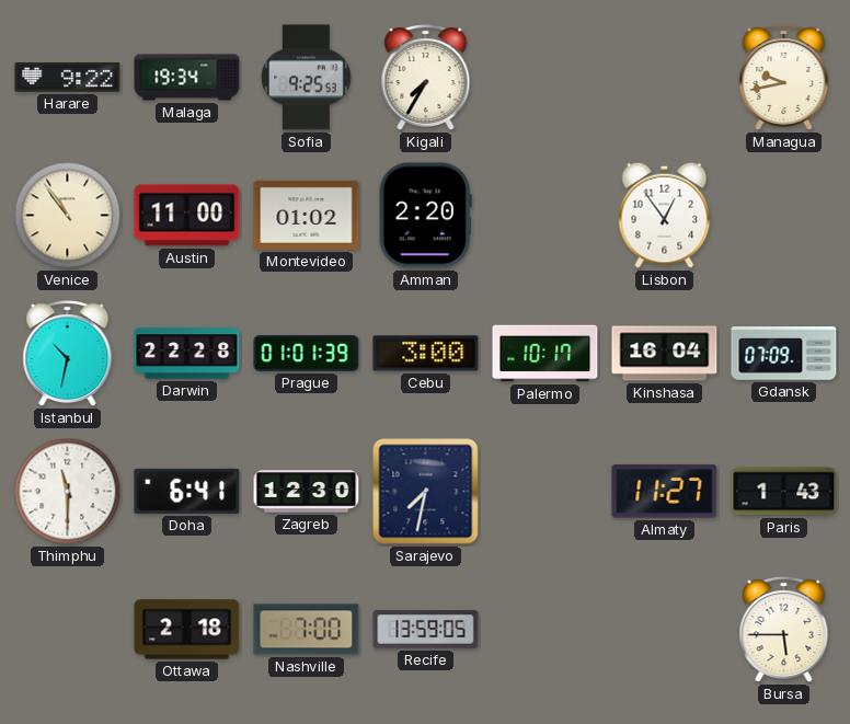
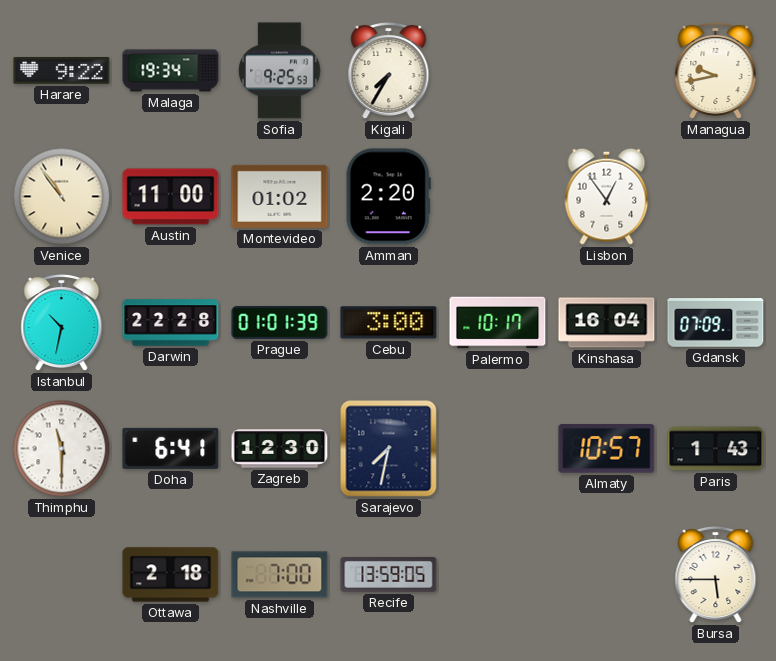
Almaty: 11:27 -> 10:57
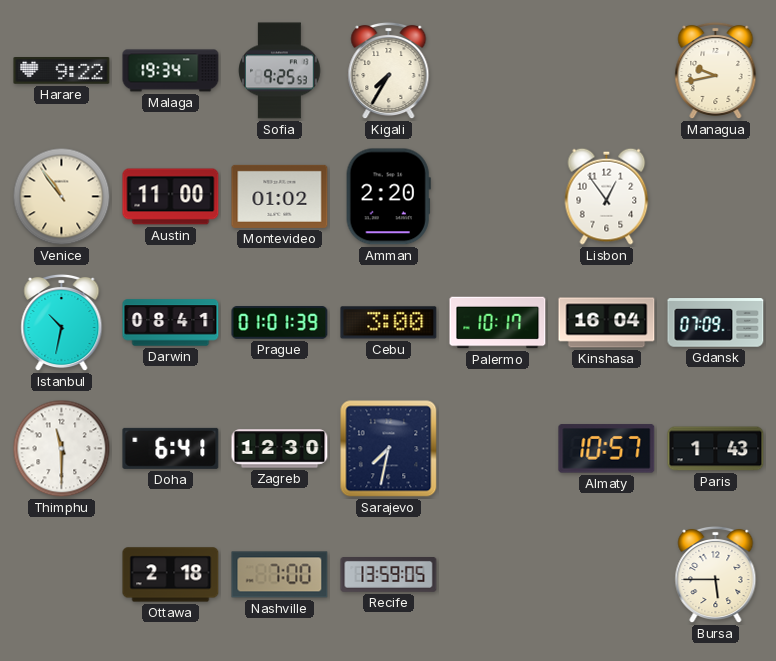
Darwin: 22:28 -> 08:41
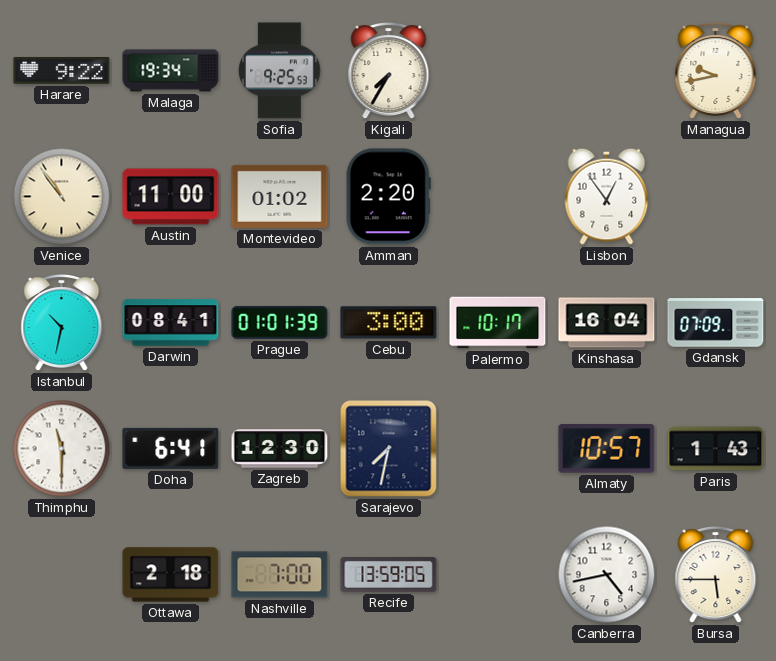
Canberra: none -> 4:43
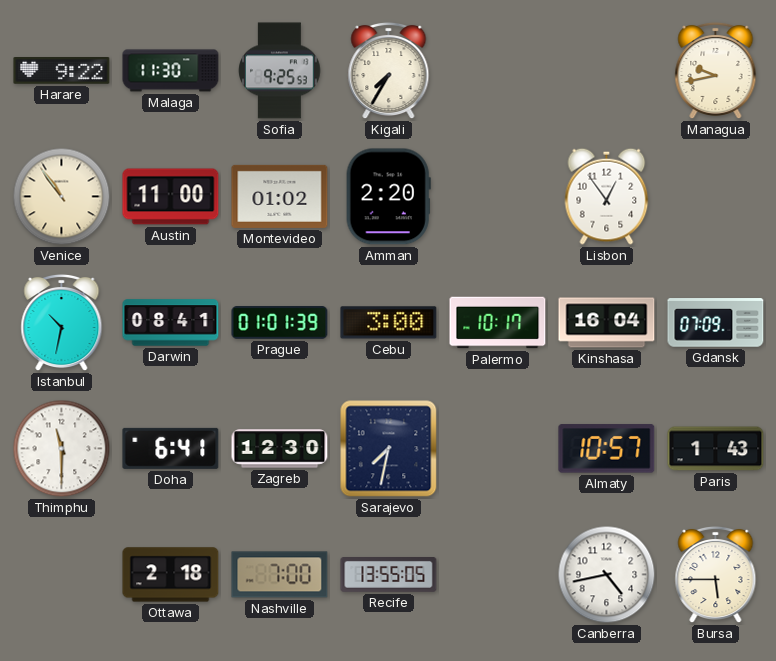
Malaga: 19:34 -> 11:30
Recife: 13:59 -> 13:55
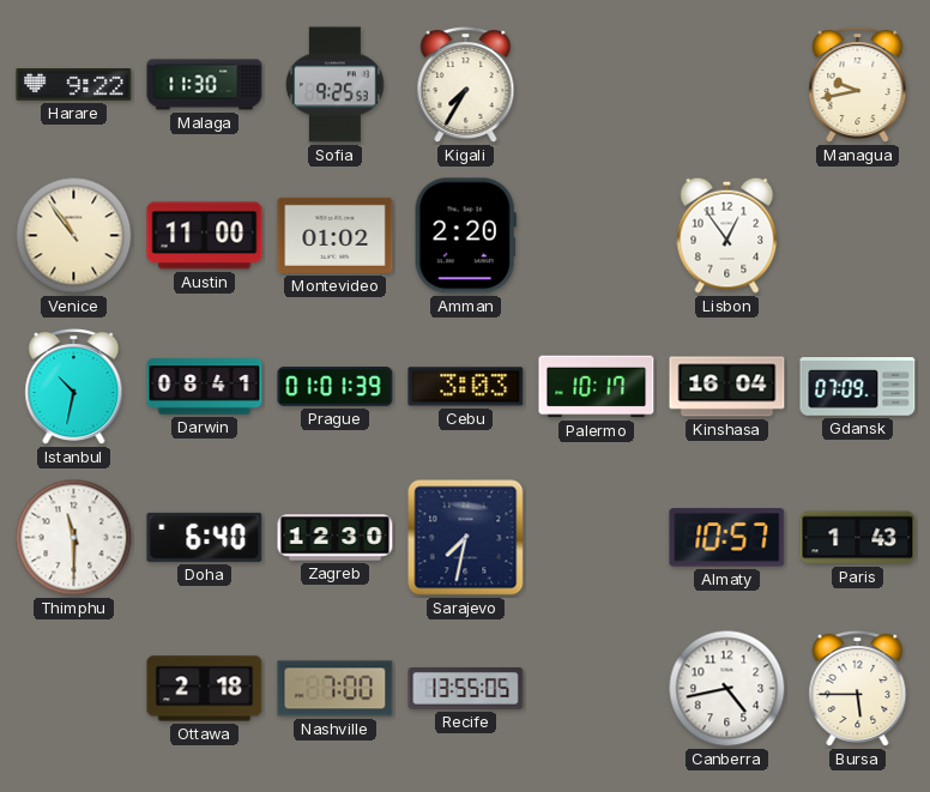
Cebu: 3:00 -> 3:03
Doha: 6:41 -> 6:40
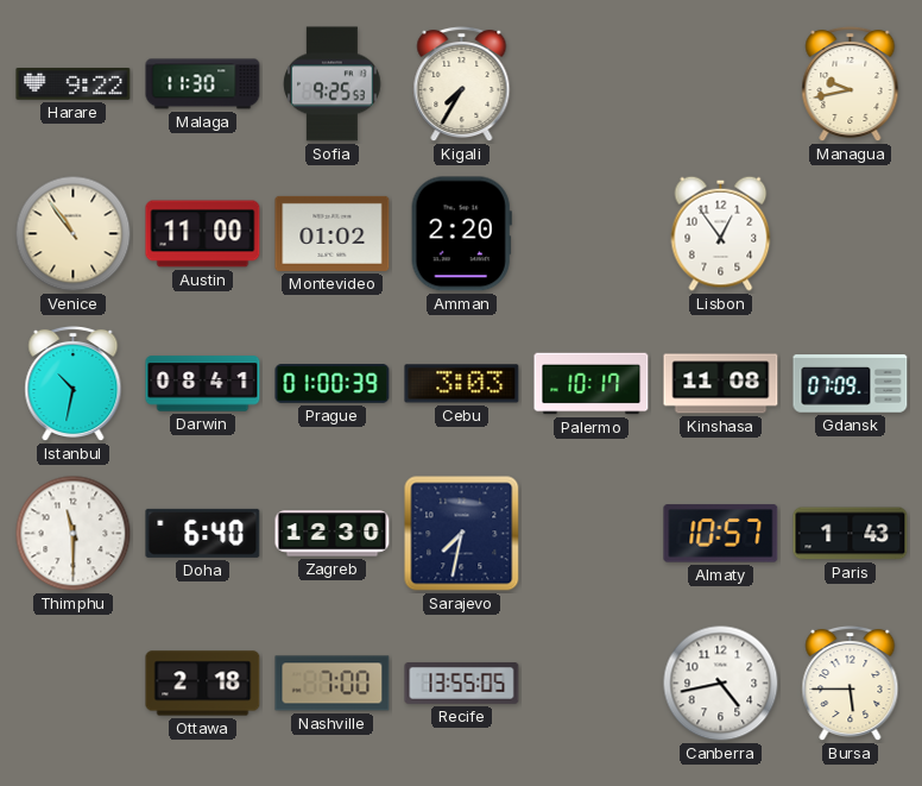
Prague: 01:01 -> 01:00
Kinshasa: 16:04 -> 11:08
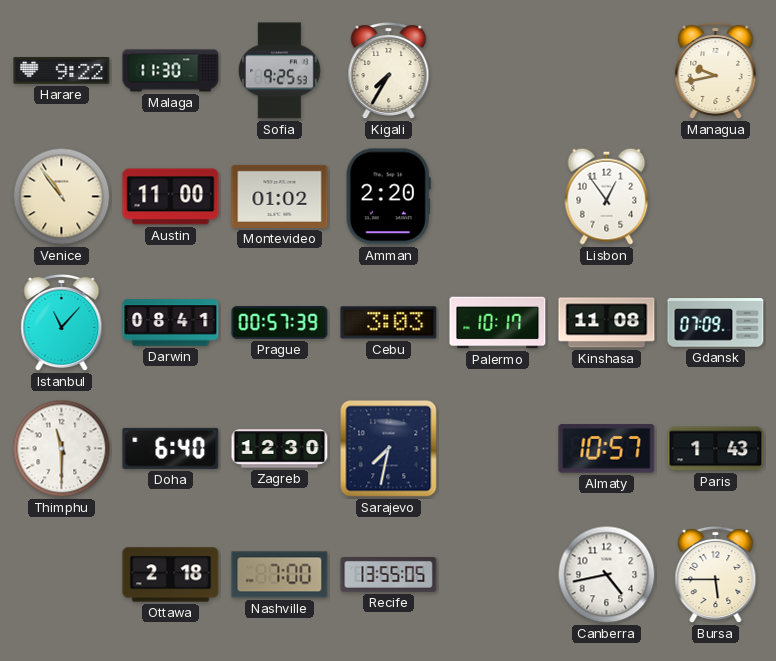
Istanbul: 10:32 -> 11:07
Prague: 01:00 -> 00:57
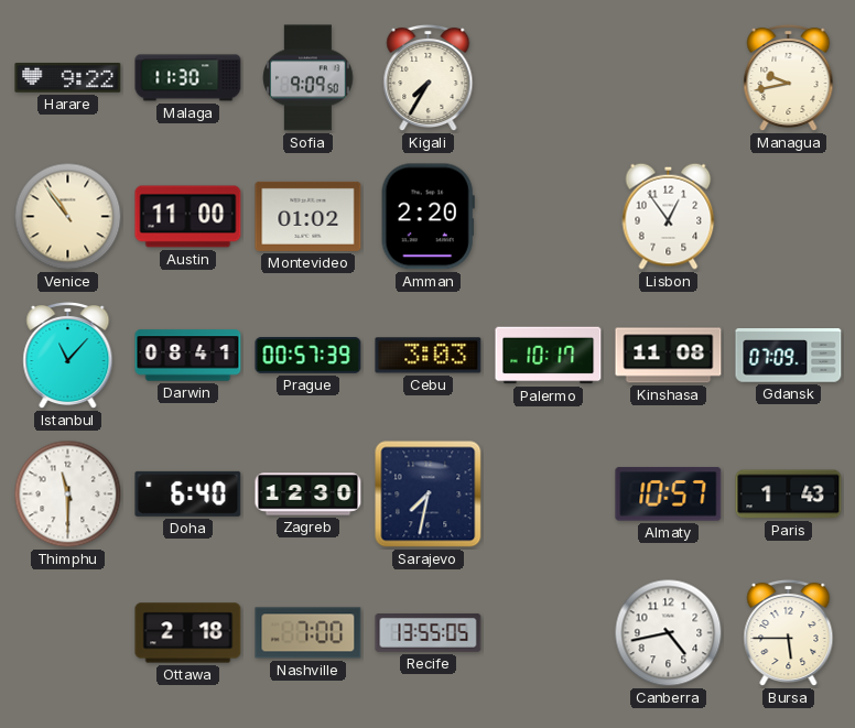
Sofia: 9:25 -> 9:09
